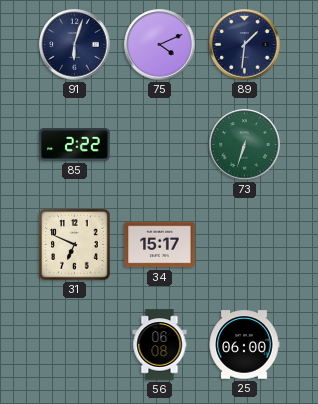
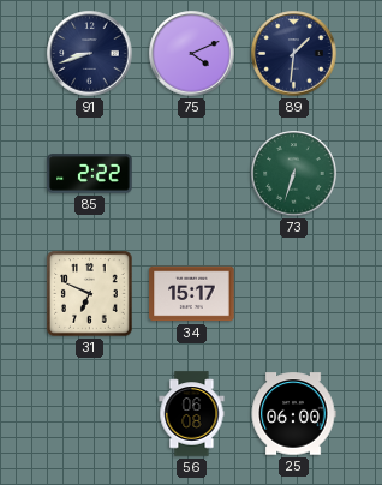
91: 6:03 -> 8:42
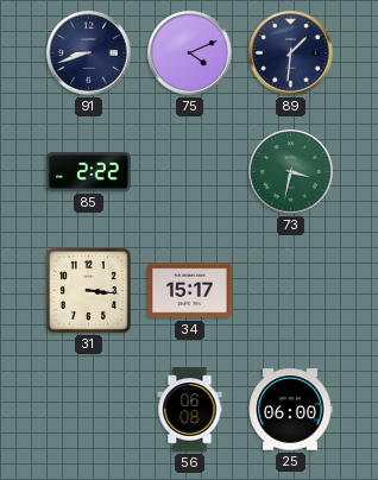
73: 6:33 -> 3:32
31: 6:49 -> 3:16
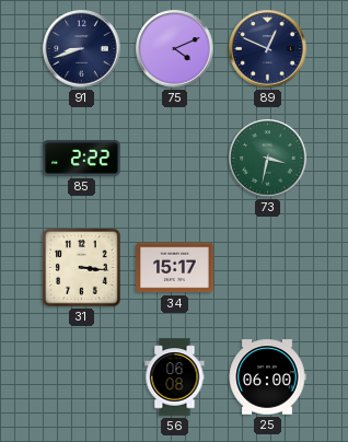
89: 1:31 -> 12:49
